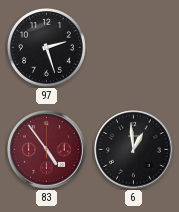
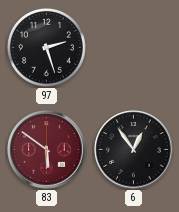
83: 4:54 -> 5:51
6: 12:59 -> 12:54
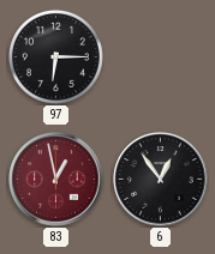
97: 2:27 -> 6:15
83: 5:51 -> 12:58
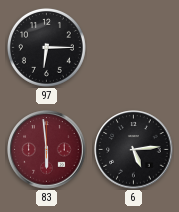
83: 12:58 -> 5:59
6: 12:54 -> 5:14
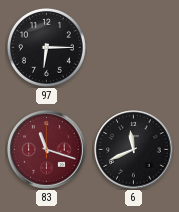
83: 5:59 -> 11:18
6: 5:14 -> 11:41
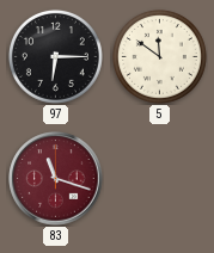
5: none -> 11:51
6: 11:41 -> none
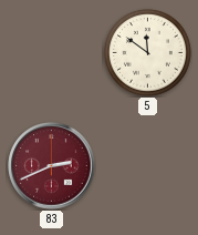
97: 6:15 -> none
83: 11:18 -> 2:41
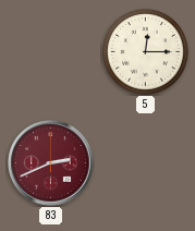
5: 11:51 -> 12:15
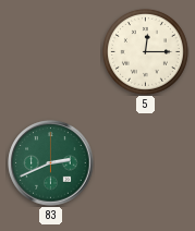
83 dial: burgundy -> green
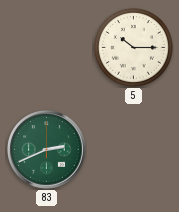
5: 12:15 -> 10:15
